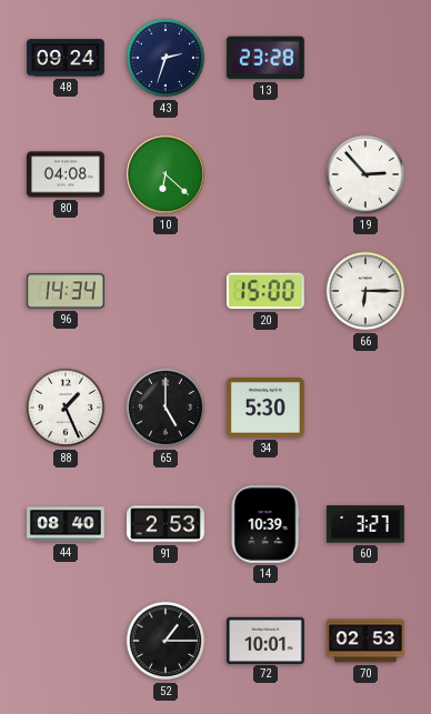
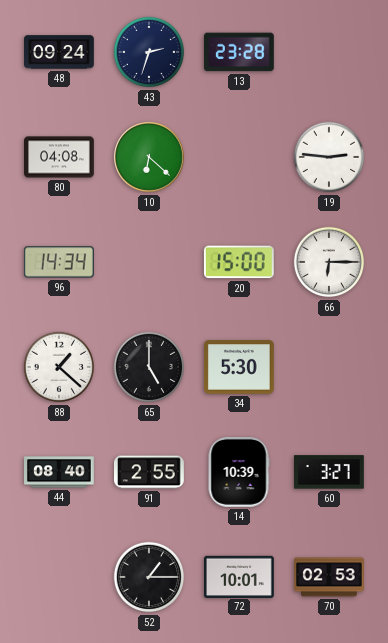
19: 2:53 -> 2:46
88: 1:26 -> 1:22
91: 2:53 -> 2:55
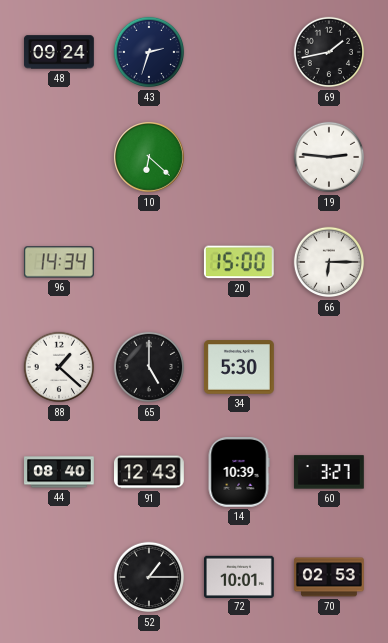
13: 23:28 -> none
69: none -> 1:43
80: 04:08 -> none
91: 2:55 -> 12:43
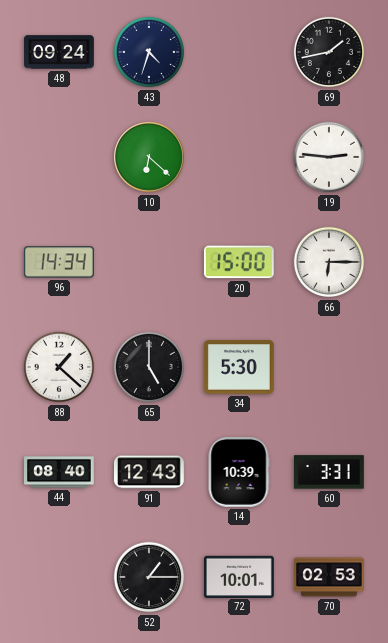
43: 2:33 -> 4:33
60: 3:27 -> 3:31
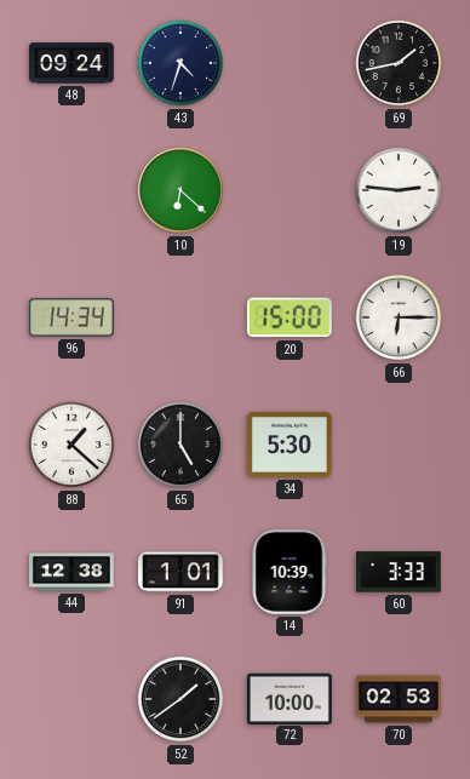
44: 08:40 -> 12:38
91: 12:43 -> 1:01
60: 3:31 -> 3:33
52: 1:15 -> 1:39
72: 10:01 -> 10:00
